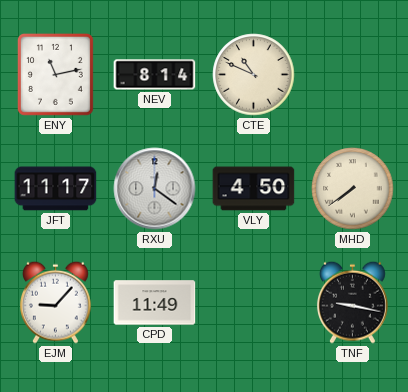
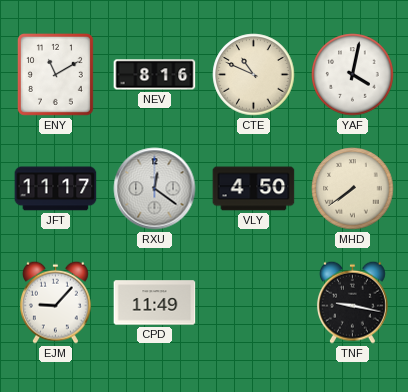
ENY: 11:13 -> 11:10
NEV: 8:14 -> 8:16
YAF: none -> 4:02
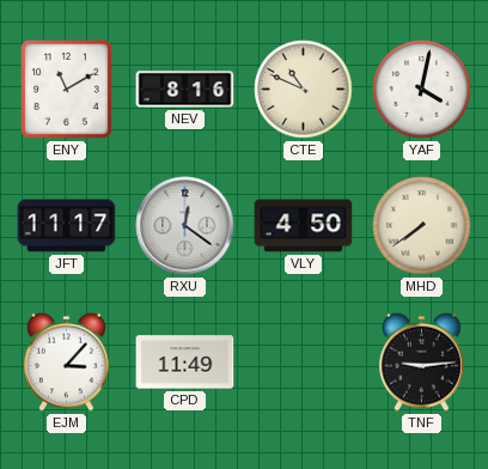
EJM: 9:07 -> 3:07
TNF: 9:17 -> 9:14
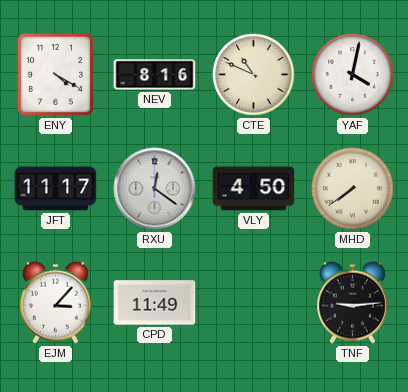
ENY: 11:10 -> 4:20
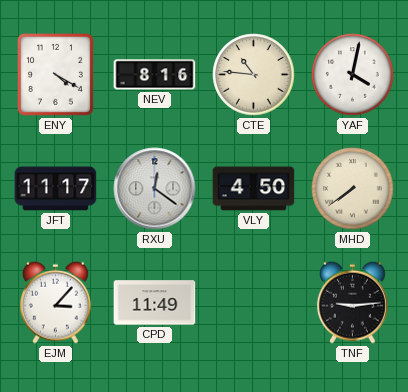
CTE: 10:49 -> 10:46
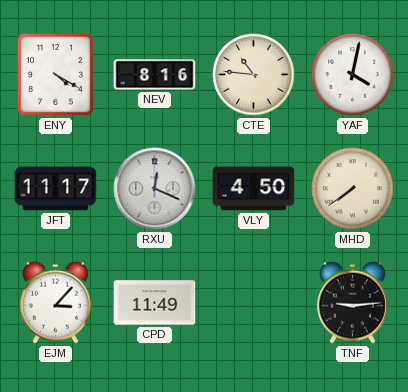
RXU: 12:21 -> 12:19
